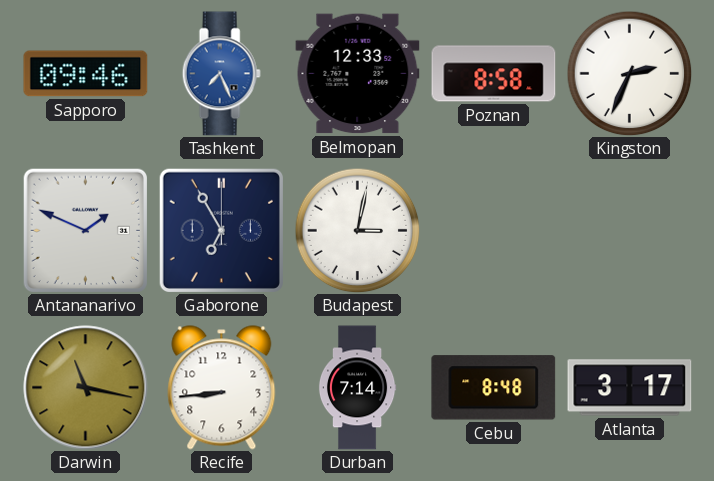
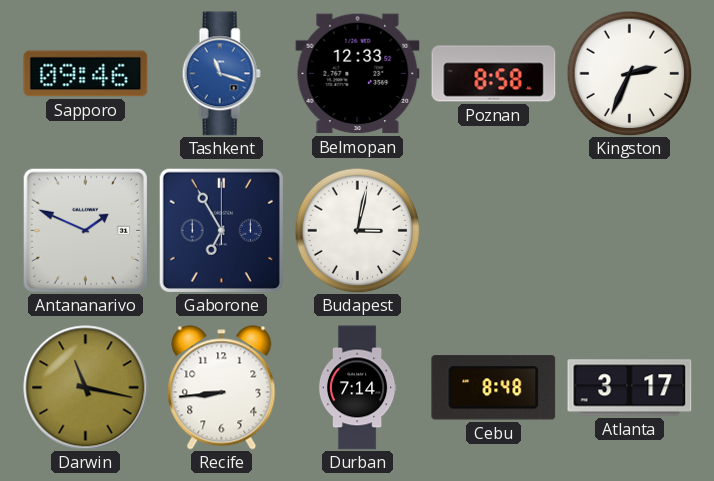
Tashkent: 7:26 -> 11:18
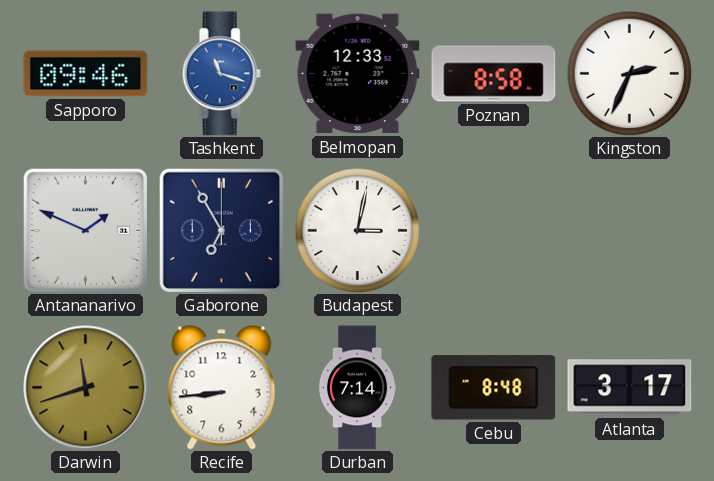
Darwin: 11:17 -> 11:42
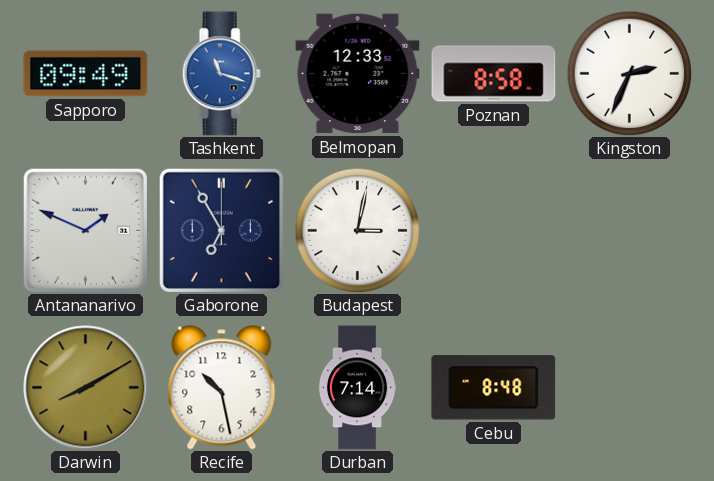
Sapporo: 09:46 -> 09:49
Darwin: 11:42 -> 8:10
Recife: 8:44 -> 10:28
Atlanta: 3:17 -> none
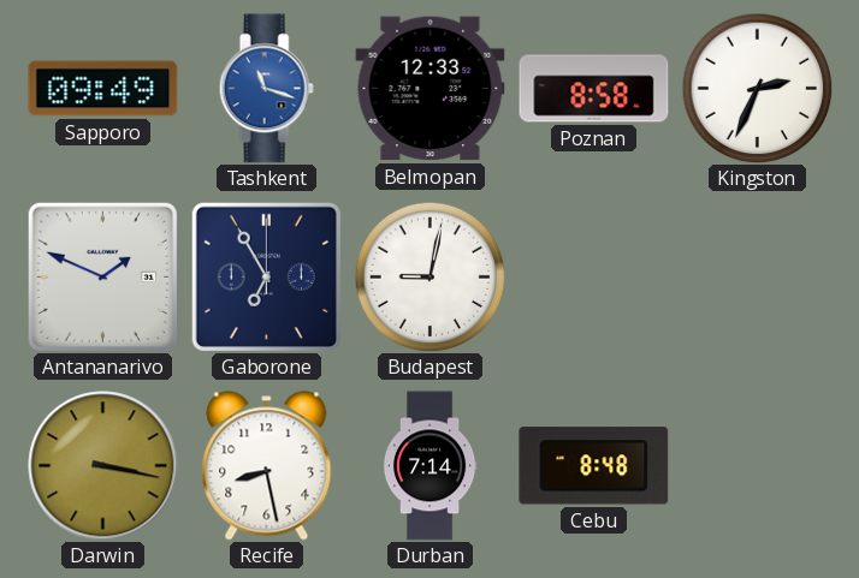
Budapest: 3:02 -> 9:02
Darwin: 8:10 -> 3:17
Recife: 10:28 -> 8:28
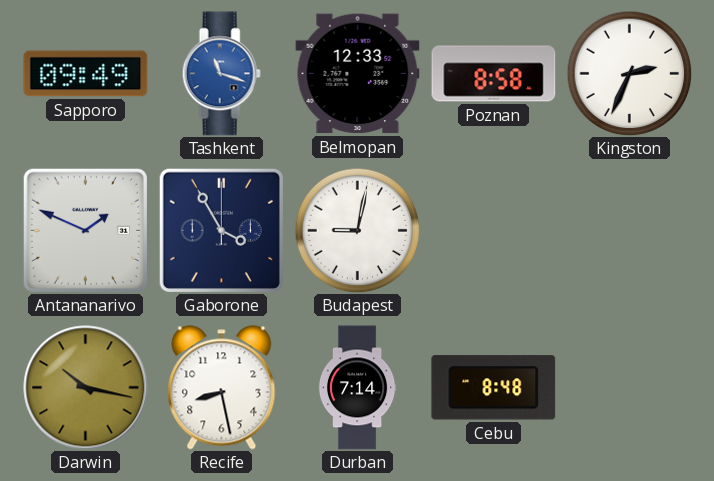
Gaborone: 6:55 -> 3:55
Darwin: 3:17 -> 10:17
